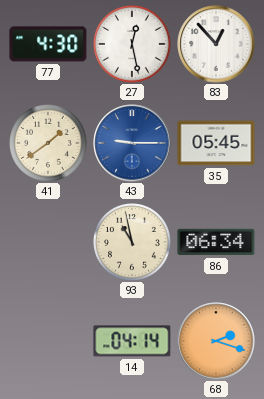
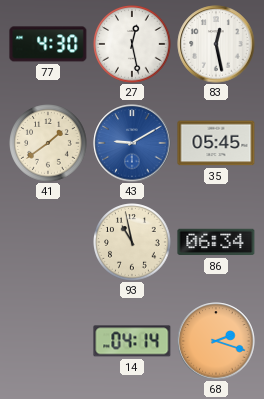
83: 12:53 -> 12:28
43: 9:15 -> 9:10
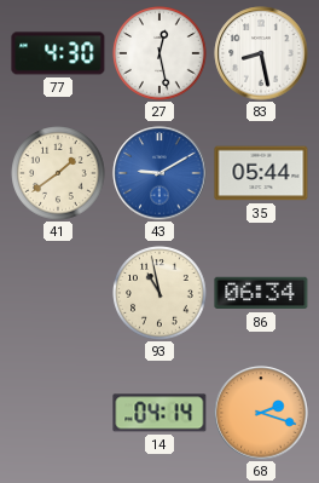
83: 12:28 -> 8:28
35: 05:45 -> 05:44
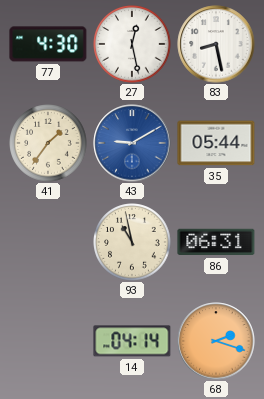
41: 1:39 -> 1:36
86: 06:34 -> 06:31
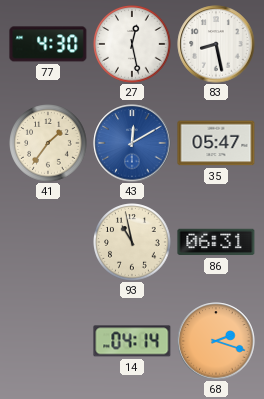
43: 9:10 -> 12:10
35: 05:44 -> 05:47
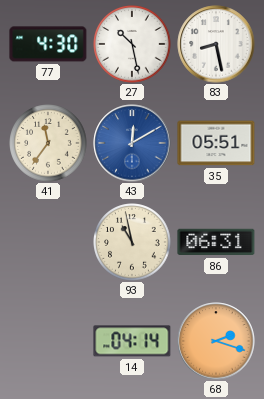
27: 12:28 -> 10:28
41: 1:36 -> 11:36
35: 05:47 -> 05:51
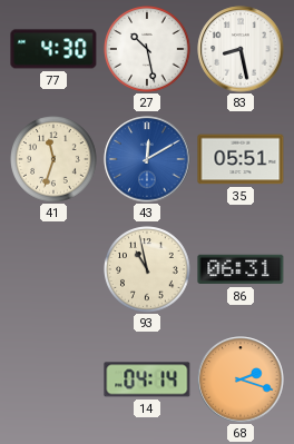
41: 11:36 -> 11:33
